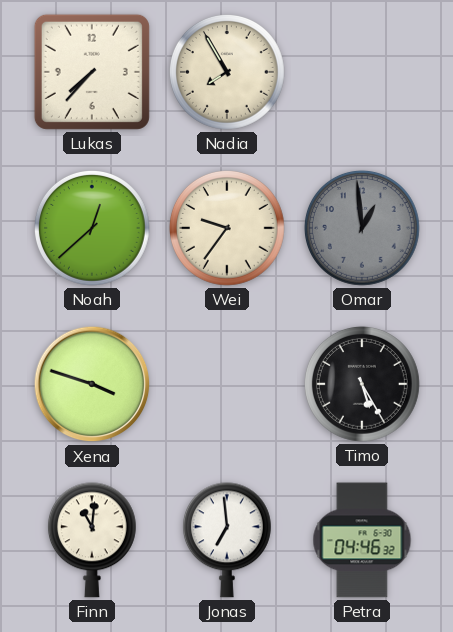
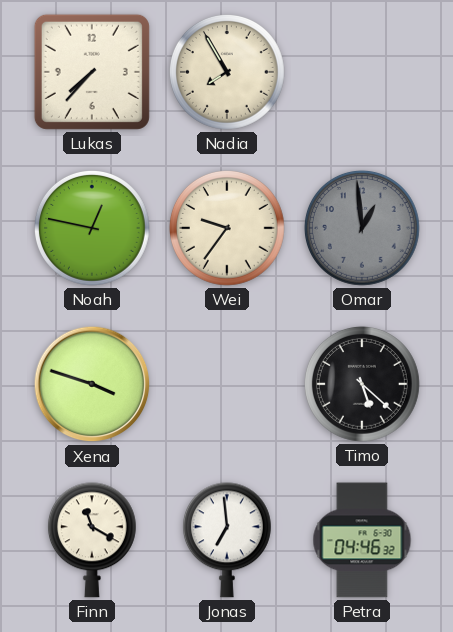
Noah: 12:38 -> 12:47
Timo: 5:25 -> 5:22
Finn: 11:01 -> 11:20
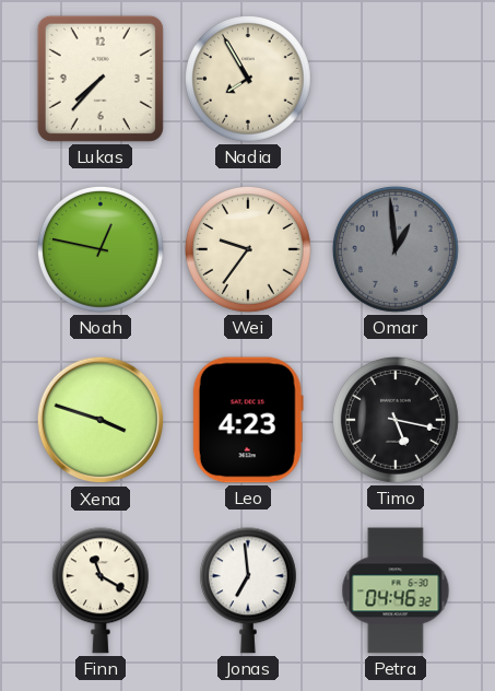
Leo: none -> 4:23
Timo: 5:22 -> 5:17
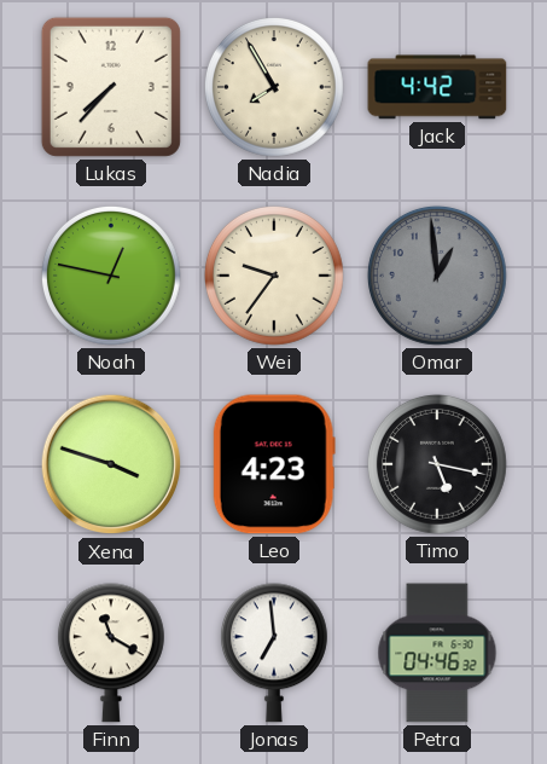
Jack: none -> 4:42
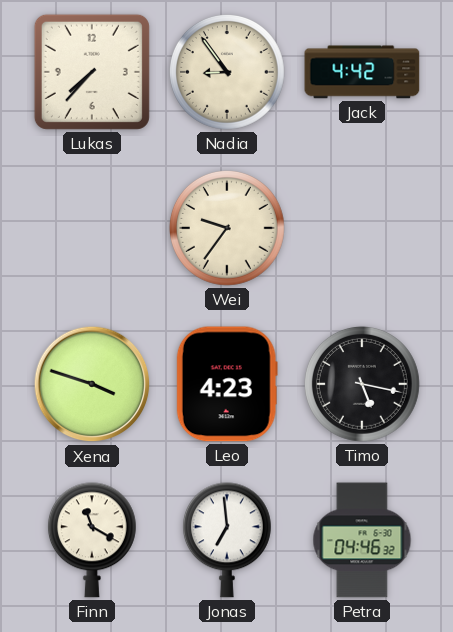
Nadia: 7:55 -> 8:54
Noah: 12:47 -> none
Omar: 12:59 -> none
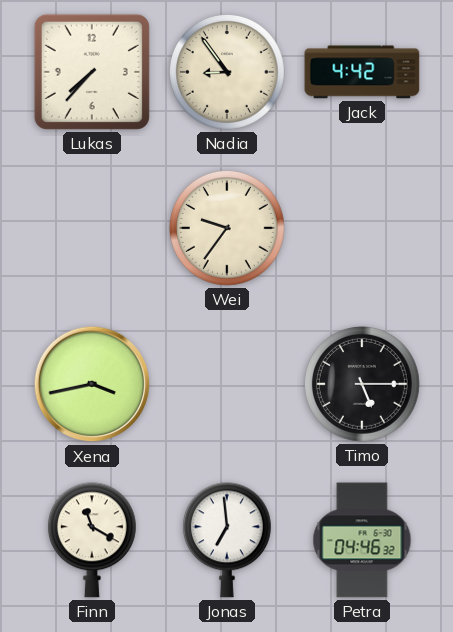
Xena: 3:48 -> 3:43
Leo: 4:23 -> none
Timo: 5:17 -> 5:15
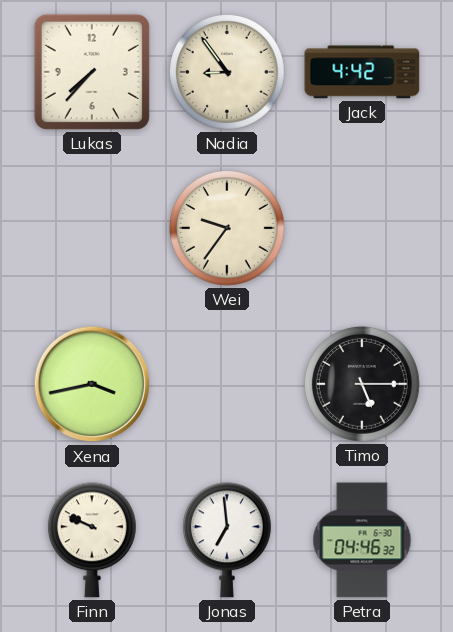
Finn: 11:20 -> 9:49
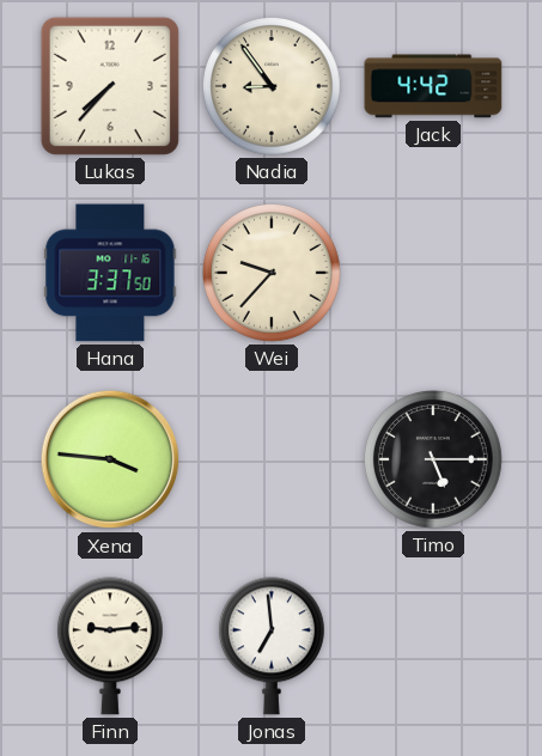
Hana: none -> 3:37
Wei: 9:36 -> 9:37
Xena: 3:43 -> 3:46
Finn: 9:49 -> 9:14
Petra: 04:46 -> none
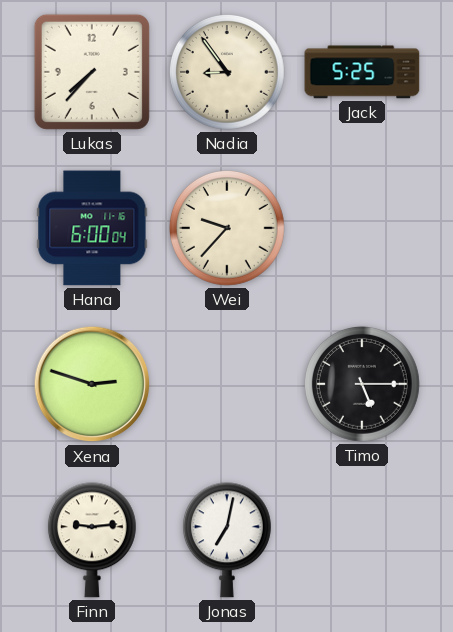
Jack: 4:42 -> 5:25
Hana: 3:37 -> 6:00
Xena: 3:46 -> 2:48
Jonas: 6:59 -> 7:02
